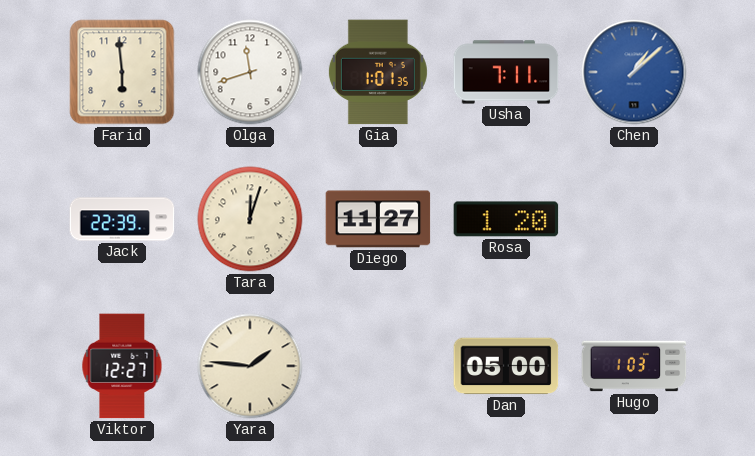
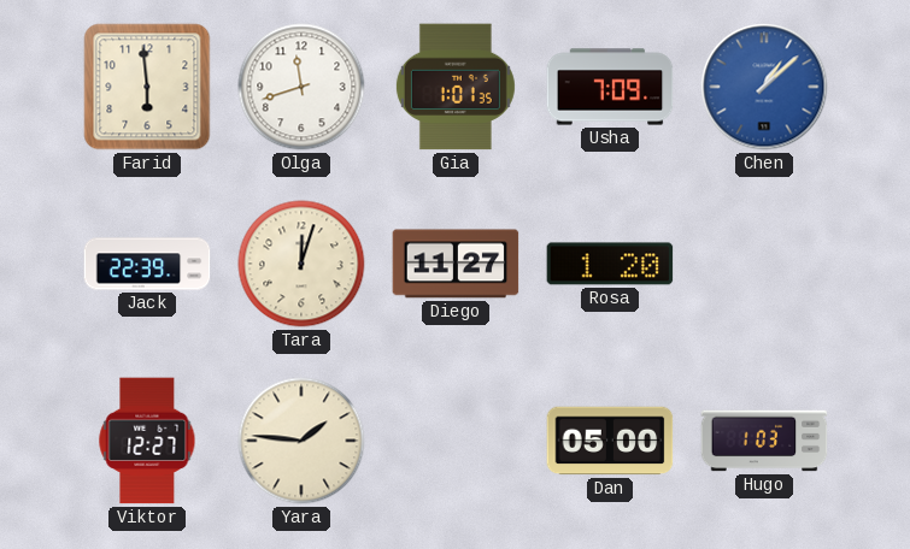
Usha: 7:11 -> 7:09
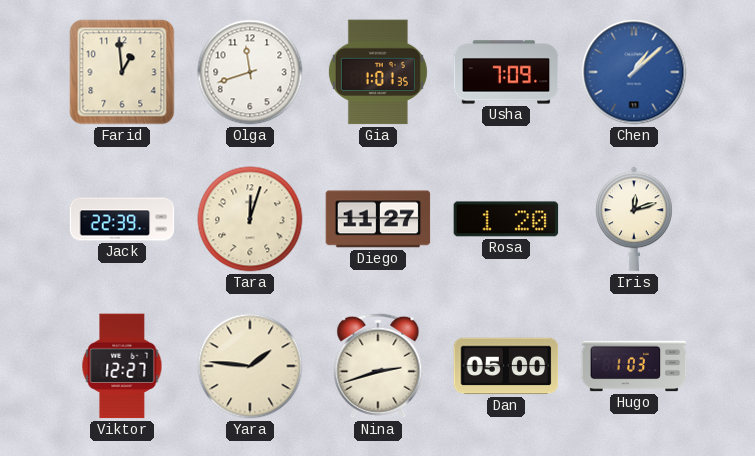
Farid: 5:59 -> 12:59
Iris: none -> 12:12
Nina: none -> 2:42
